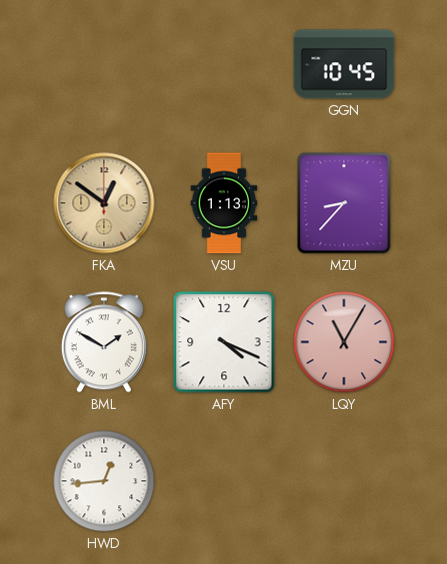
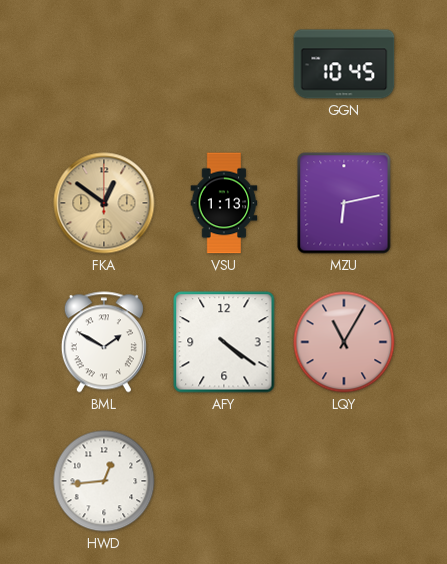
MZU: 8:37 -> 6:13
AFY: 4:19 -> 4:21
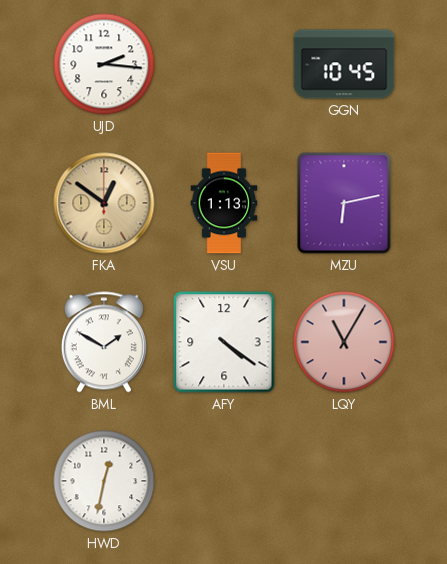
UJD: none -> 2:16
HWD: 12:44 -> 12:32
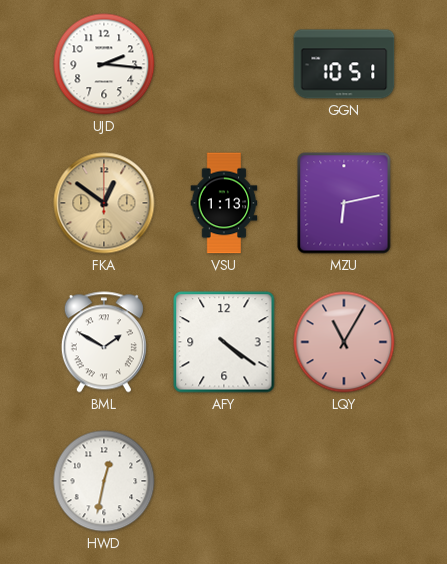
GGN: 10:45 -> 10:51
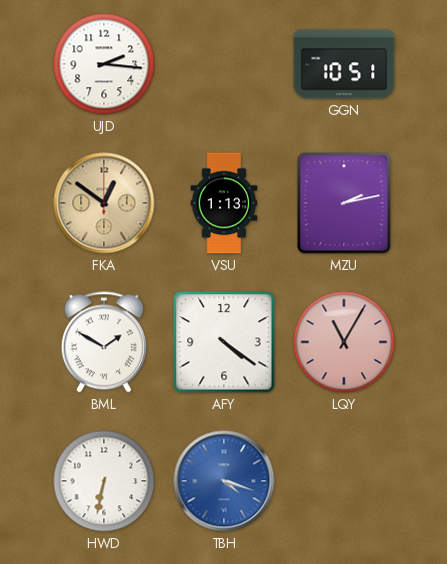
MZU: 6:13 -> 2:13
HWD: 12:32 -> 6:32
TBH: none -> 4:18
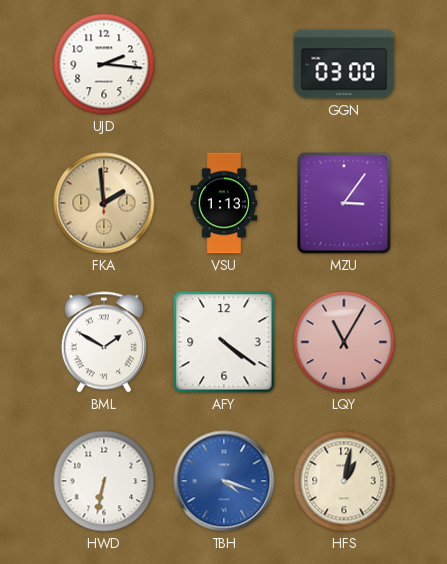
GGN: 10:51 -> 03:00
FKA: 12:51 -> 1:59
MZU: 2:13 -> 3:06
HFS: none -> 1:02
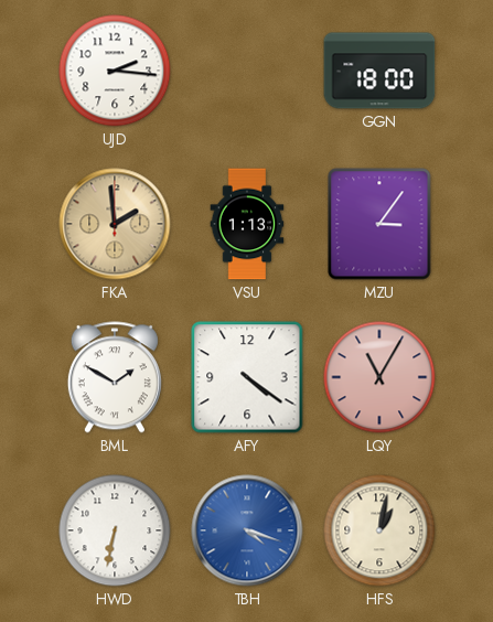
GGN: 03:00 -> 18:00
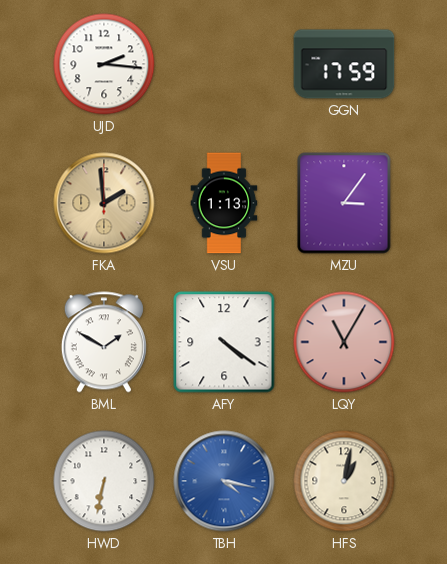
GGN: 18:00 -> 17:59
TBH: 4:18 -> 4:17
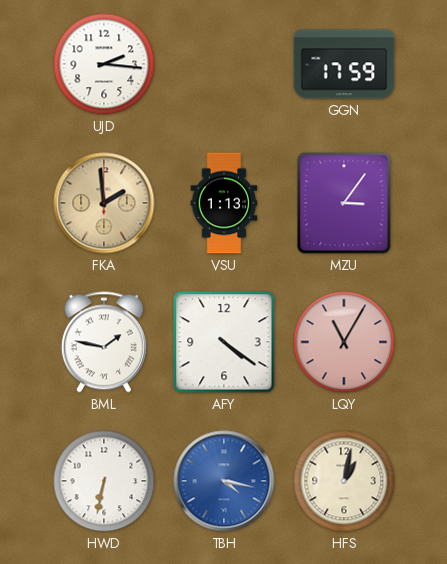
BML: 1:50 -> 1:47
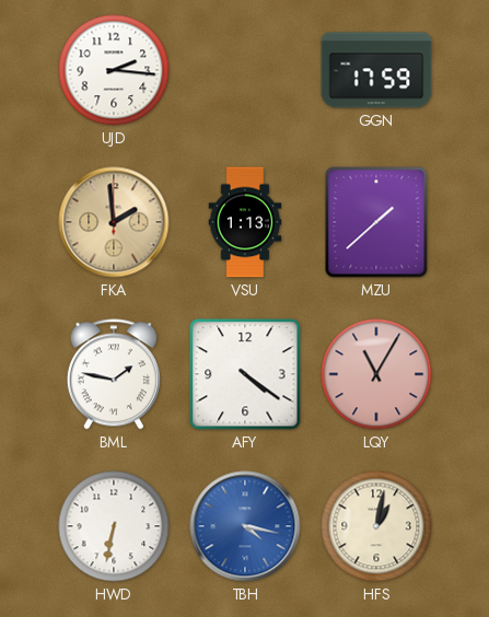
MZU: 3:06 -> 1:38
